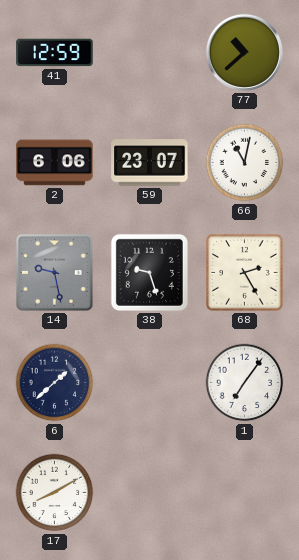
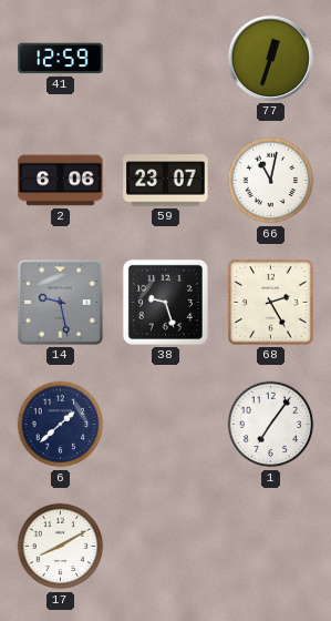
77: 10:38 -> 12:33
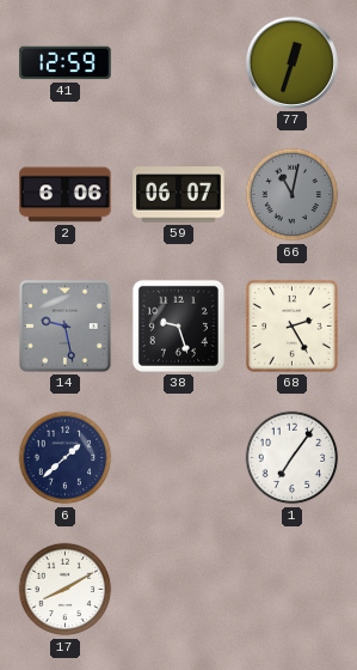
59: 23:07 -> 06:07
66 dial: white -> grey
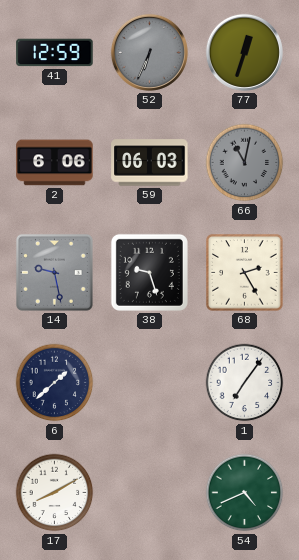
52: none -> 6:34
59: 06:07 -> 06:03
54: none -> 4:41
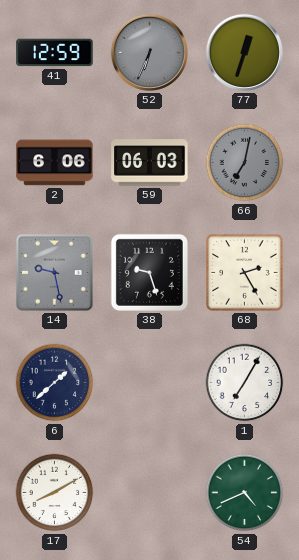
66: 11:02 -> 7:02
1: 7:06 -> 7:05
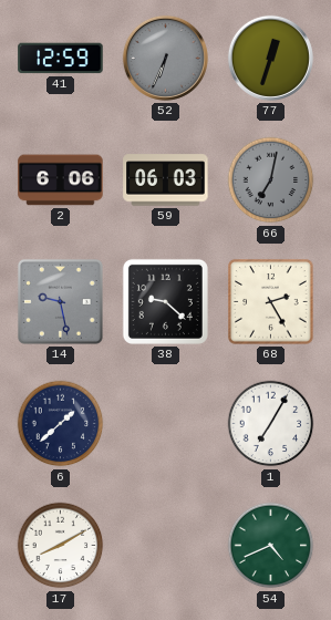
38: 9:27 -> 9:22
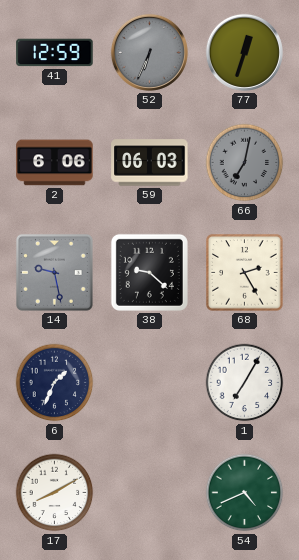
6: 1:38 -> 1:34
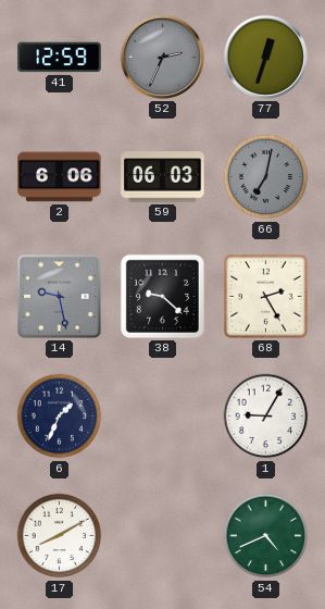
52: 6:34 -> 2:34
1: 7:05 -> 9:05
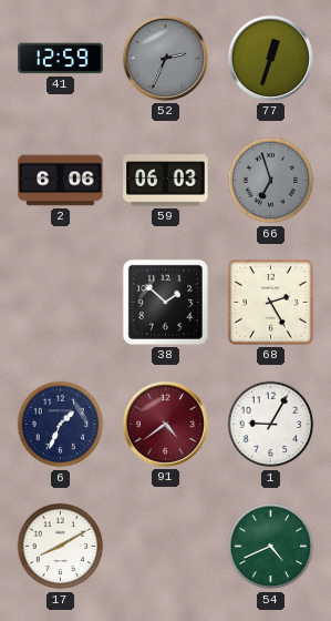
66: 7:02 -> 6:57
14: 9:28 -> none
38: 9:22 -> 1:52
91: none -> 4:39
